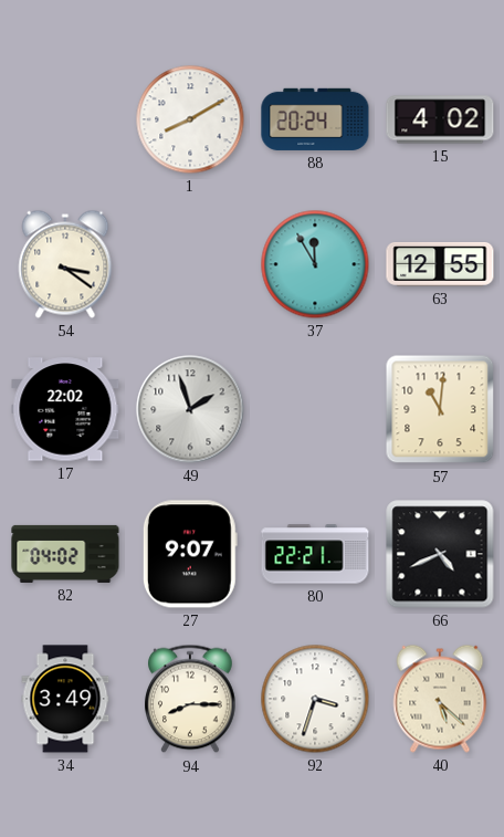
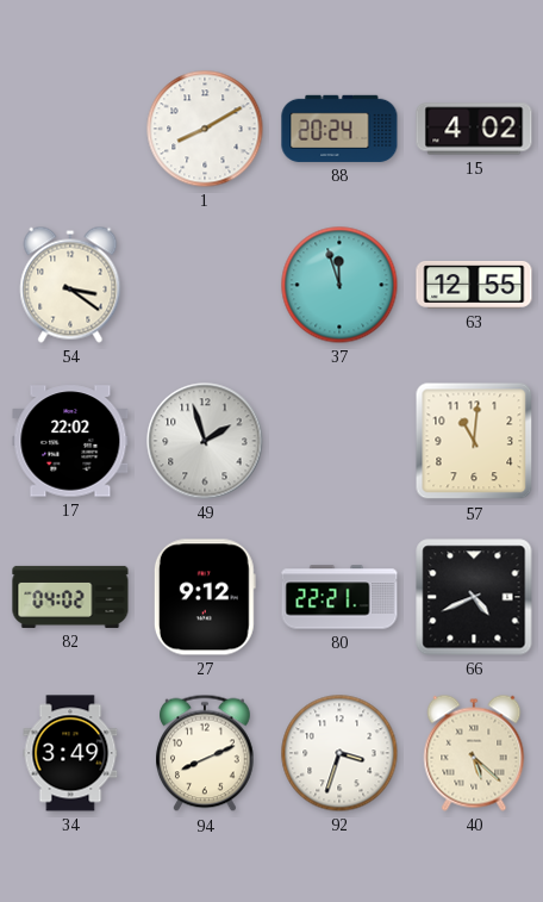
37: 11:55 -> 11:57
27: 9:07 -> 9:12
94: 8:15 -> 8:11
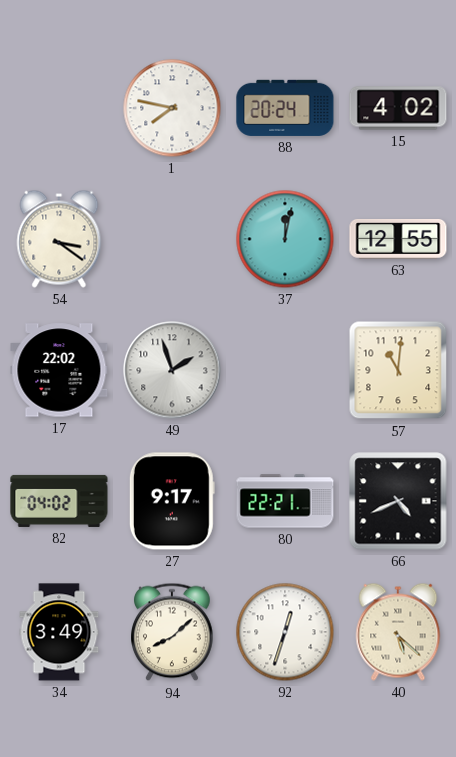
1: 8:10 -> 7:47
37: 11:57 -> 12:02
27: 9:12 -> 9:17
94: 8:11 -> 8:08
92: 3:33 -> 12:33
